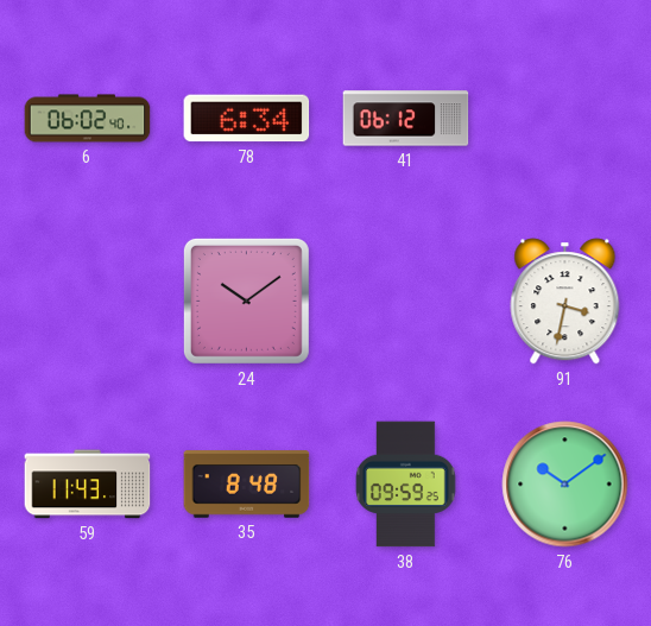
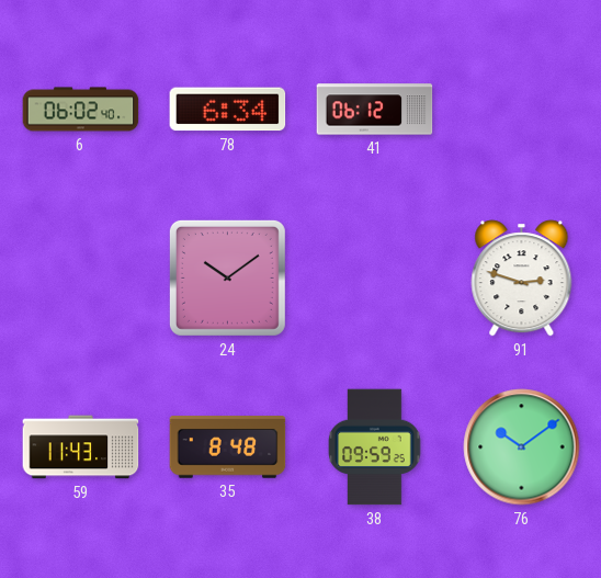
91: 3:32 -> 2:48
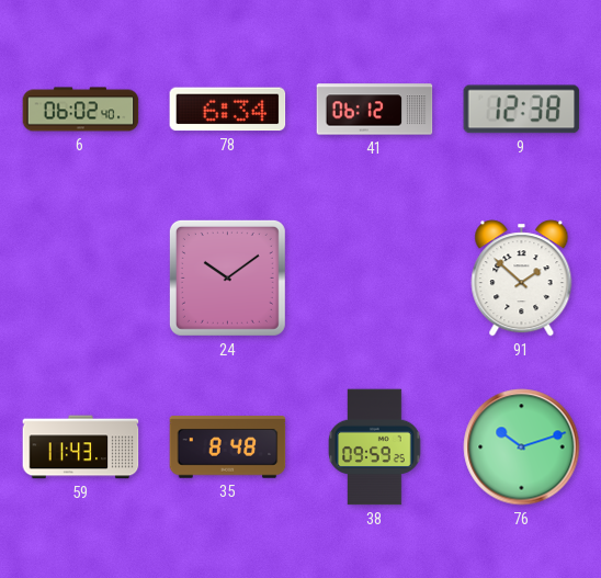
9: none -> 12:38
91: 2:48 -> 1:52
76: 10:09 -> 10:12
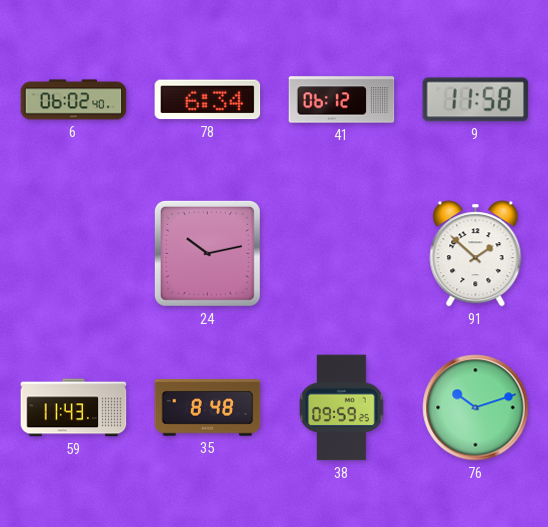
9: 12:38 -> 11:58
24: 10:09 -> 10:13
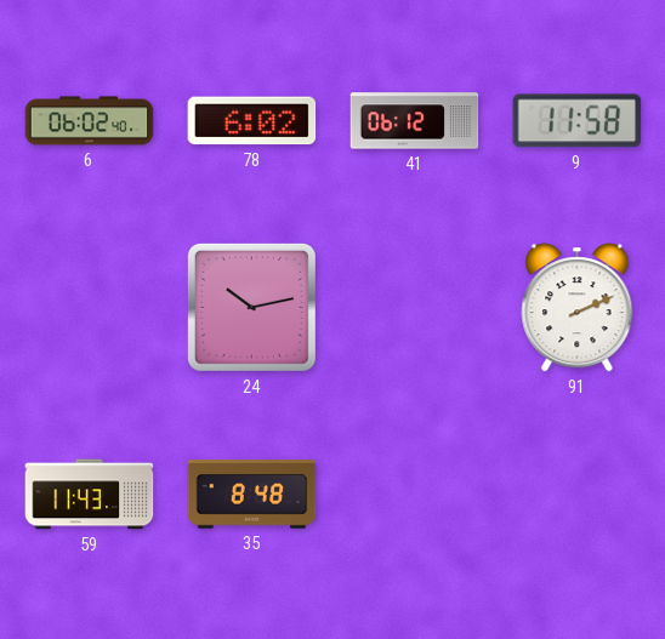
78: 6:34 -> 6:02
91: 1:52 -> 2:11
38: 09:59 -> none
76: 10:12 -> none
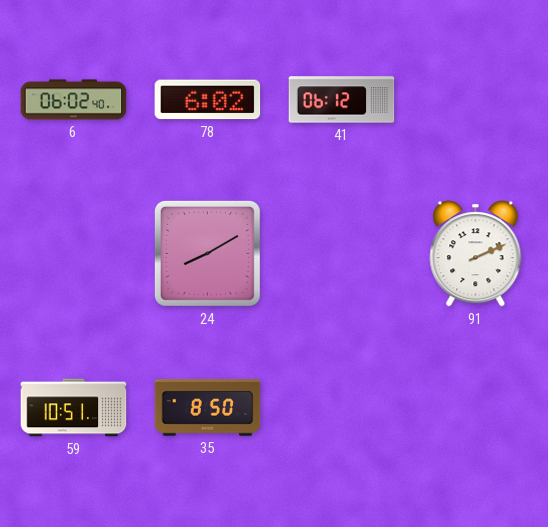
9: 11:58 -> none
24: 10:13 -> 8:10
59: 11:43 -> 10:51
35: 8:48 -> 8:50
